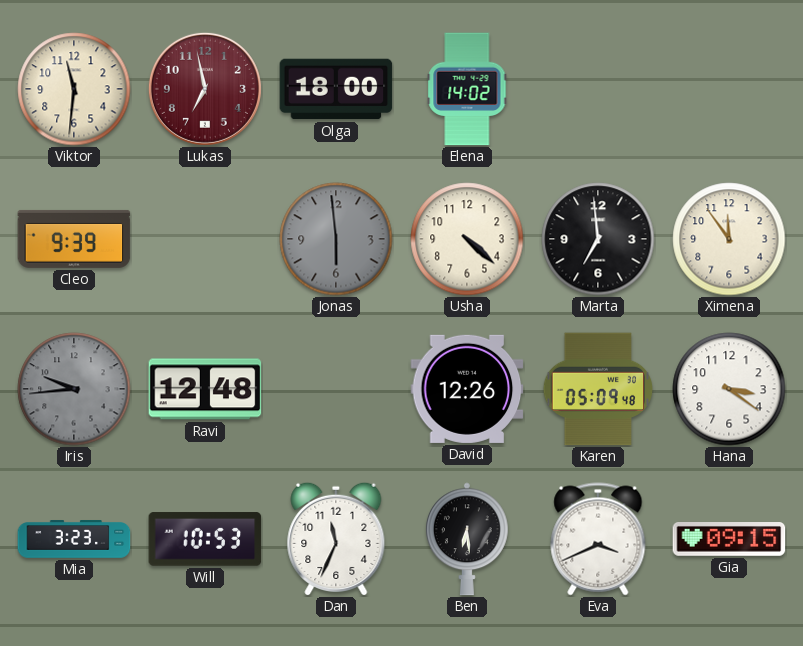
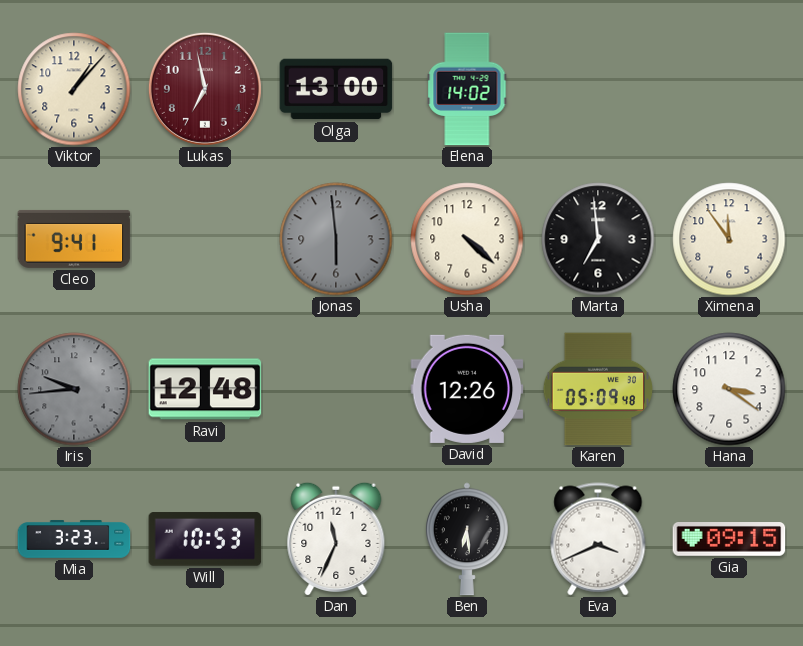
Viktor: 11:31 -> 1:07
Olga: 18:00 -> 13:00
Cleo: 9:39 -> 9:41
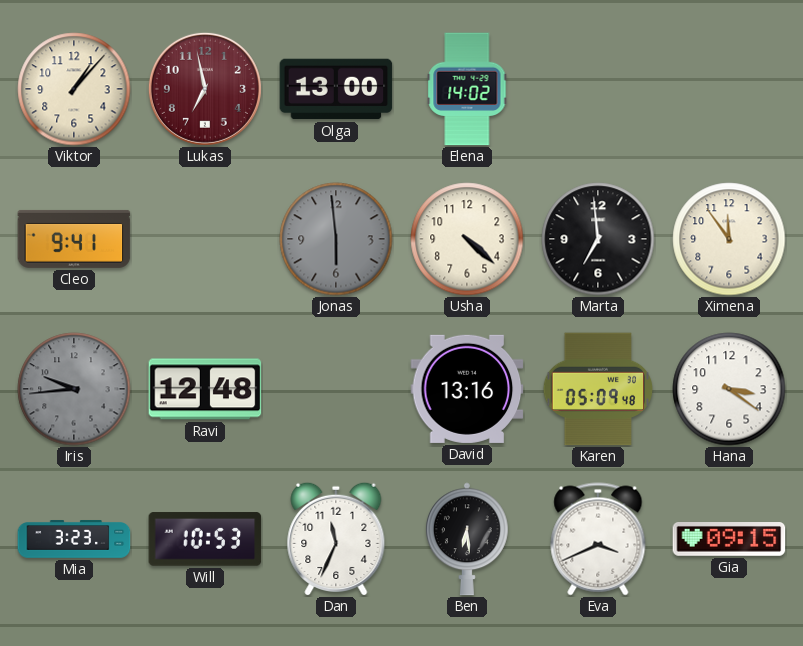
David: 12:26 -> 13:16
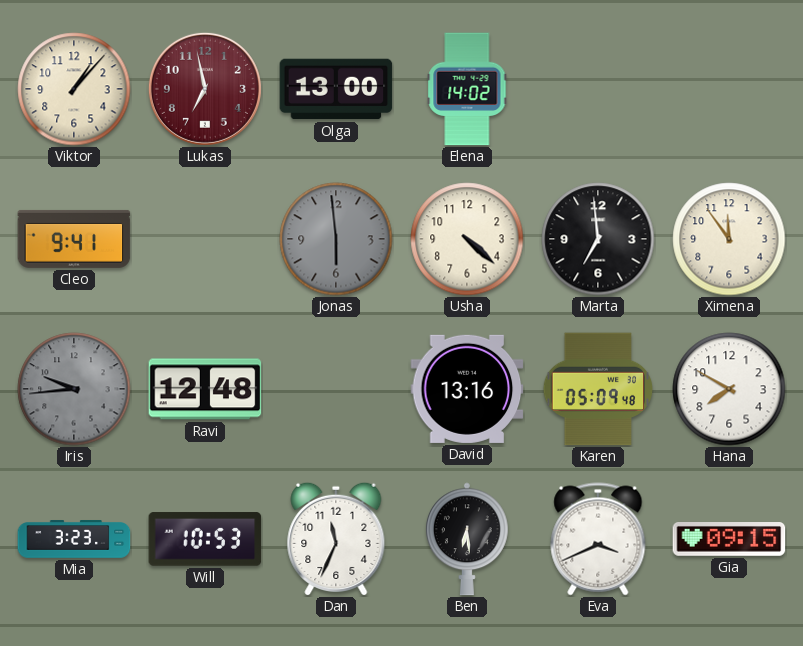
Hana: 3:21 -> 7:50
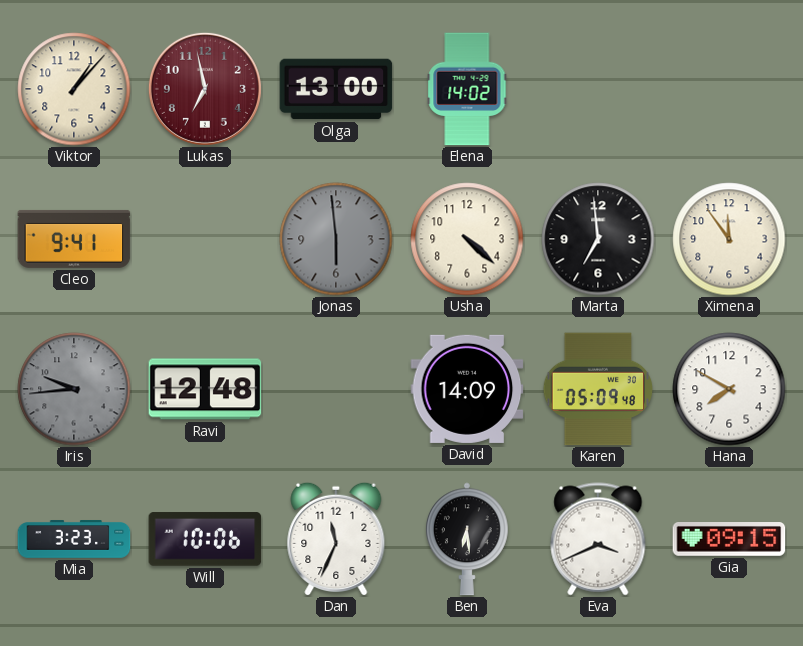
David: 13:16 -> 14:09
Will: 10:53 -> 10:06
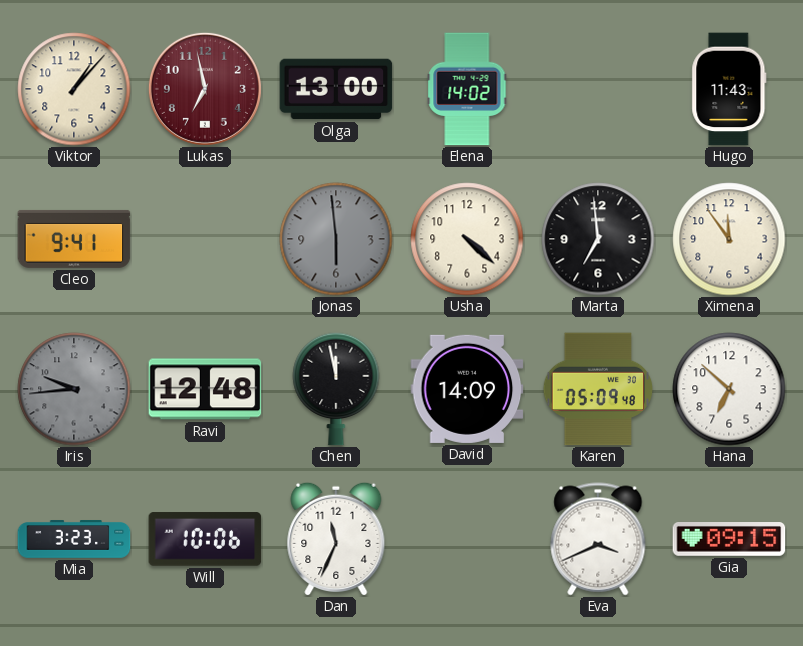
Hugo: none -> 11:43
Chen: none -> 11:58
Hana: 7:50 -> 6:52
Ben: 6:29 -> none
